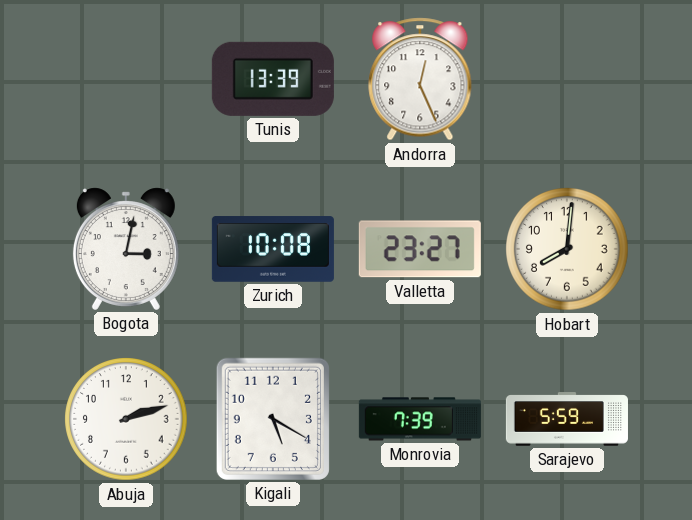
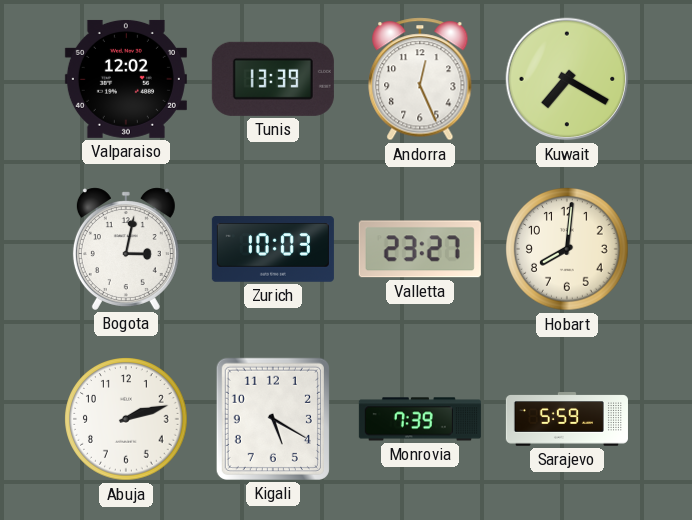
Valparaiso: none -> 12:02
Kuwait: none -> 7:20
Zurich: 10:08 -> 10:03
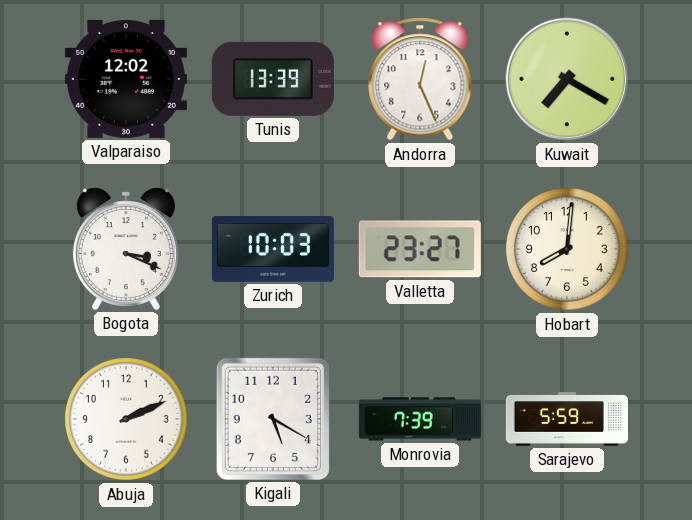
Bogota: 3:02 -> 3:19
Abuja: 2:12 -> 2:11
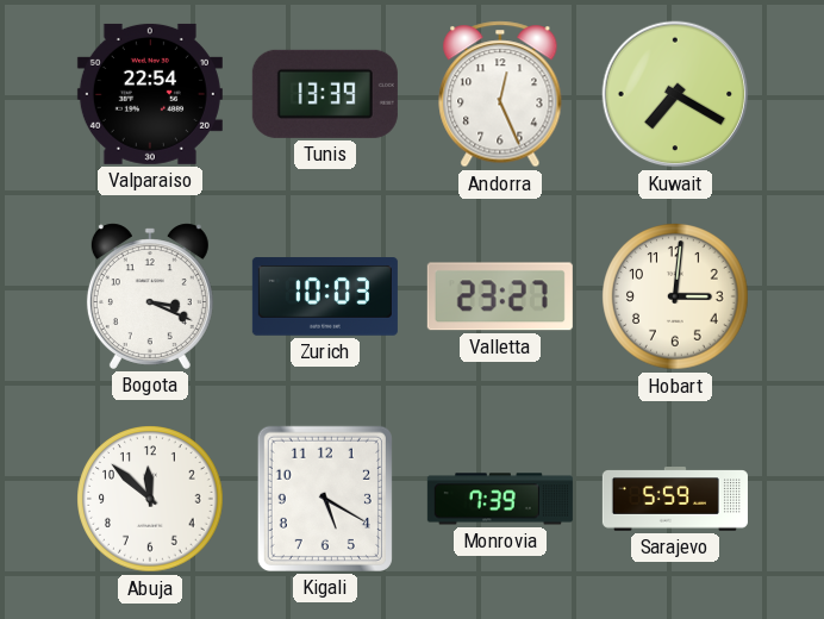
Valparaiso: 12:02 -> 22:54
Hobart: 8:01 -> 3:01
Abuja: 2:11 -> 11:52
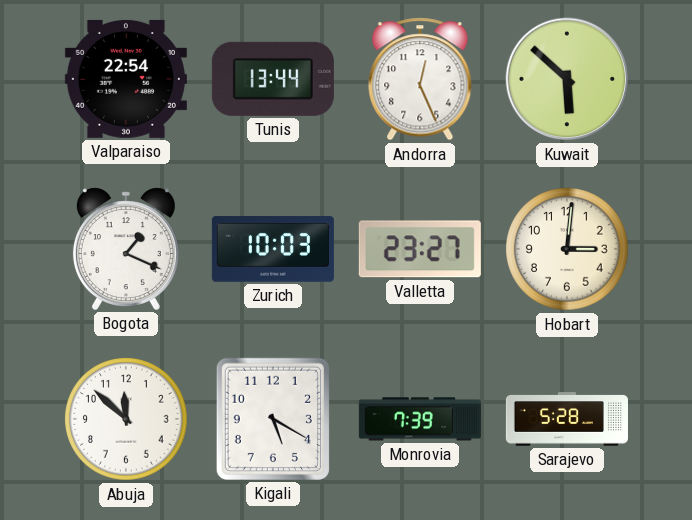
Tunis: 13:39 -> 13:44
Kuwait: 7:20 -> 5:52
Bogota: 3:19 -> 1:19
Sarajevo: 5:59 -> 5:28
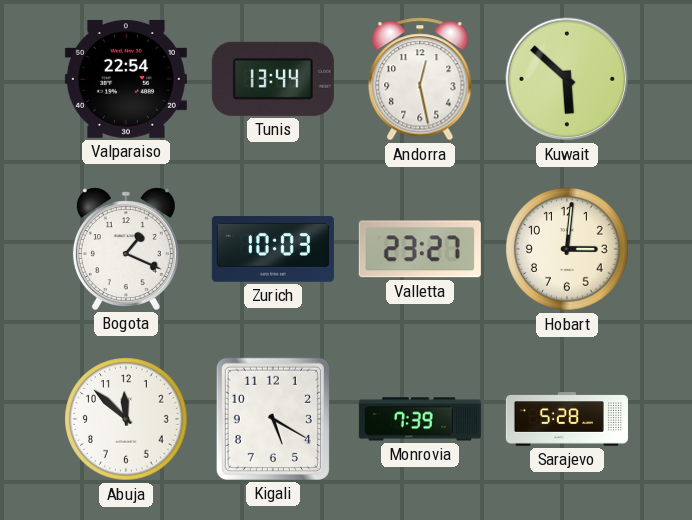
Andorra: 12:26 -> 12:28
